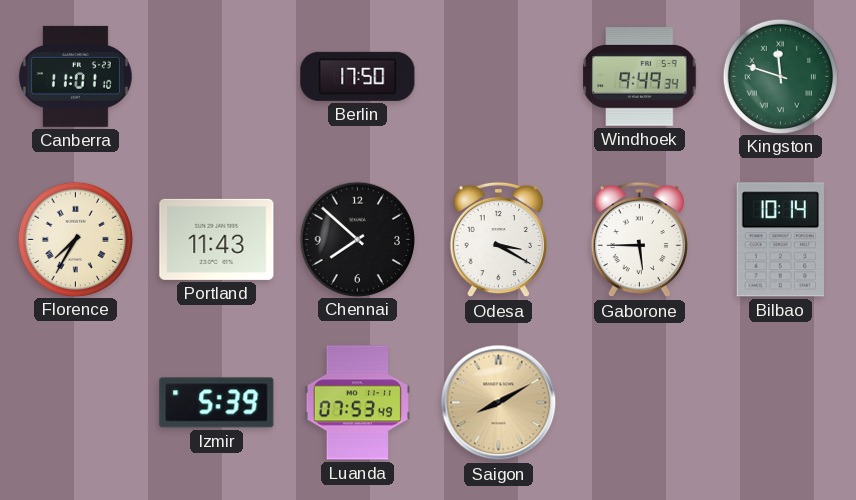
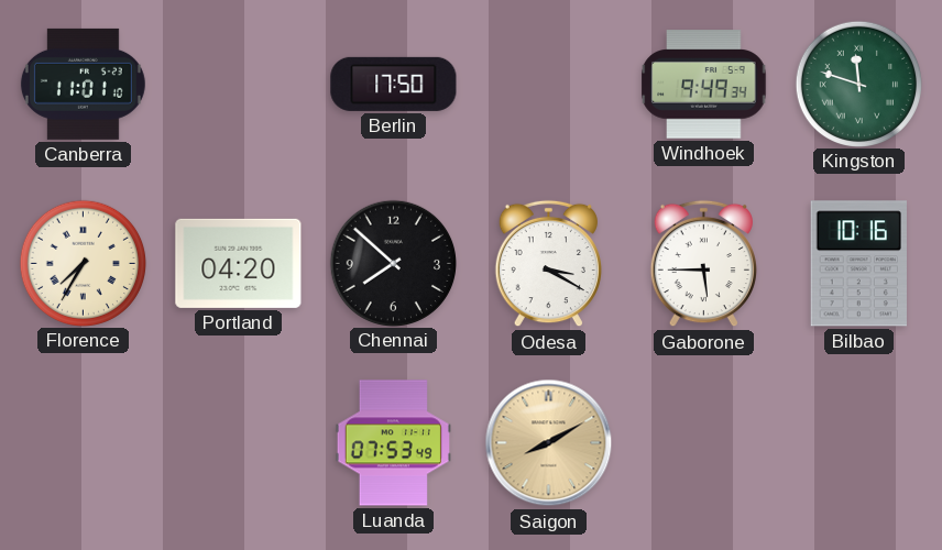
Portland: 11:43 -> 04:20
Bilbao: 10:14 -> 10:16
Izmir: 5:39 -> none
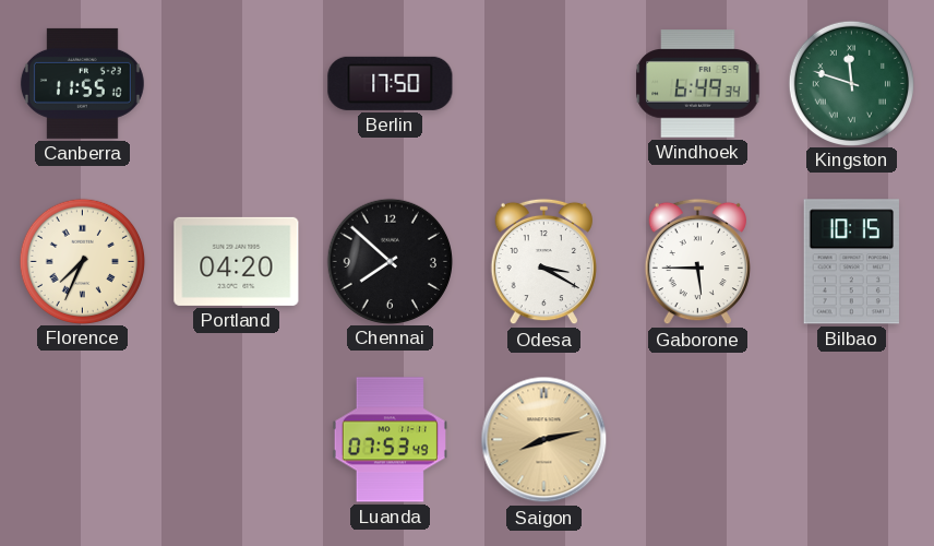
Canberra: 11:01 -> 11:55
Windhoek: 9:49 -> 6:49
Florence: 7:35 -> 7:34
Bilbao: 10:16 -> 10:15
Saigon: 8:10 -> 8:13
